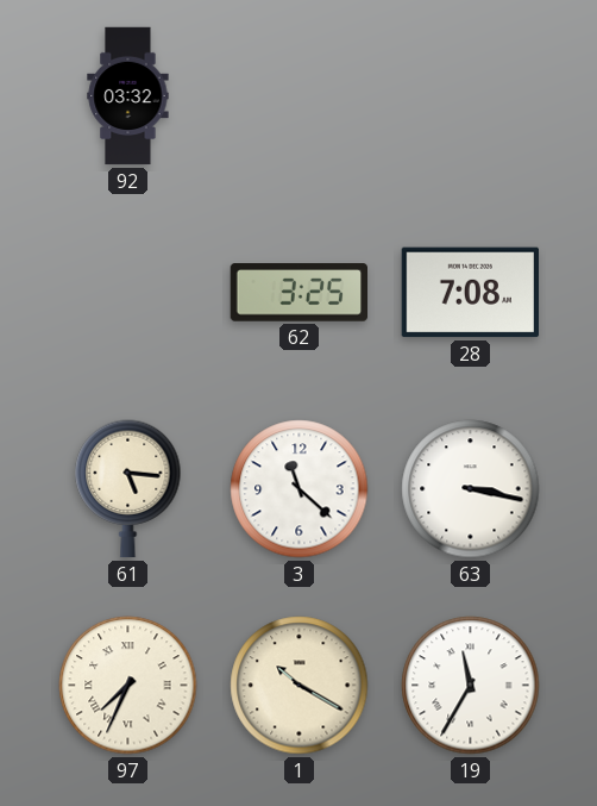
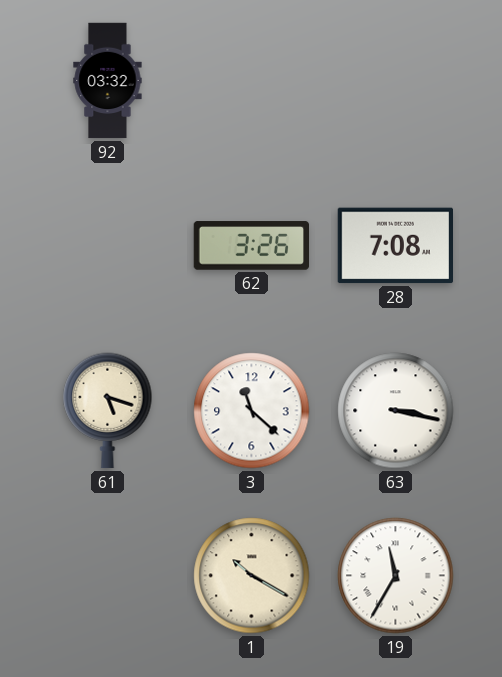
62: 3:25 -> 3:26
61: 5:16 -> 5:18
97: 7:34 -> none
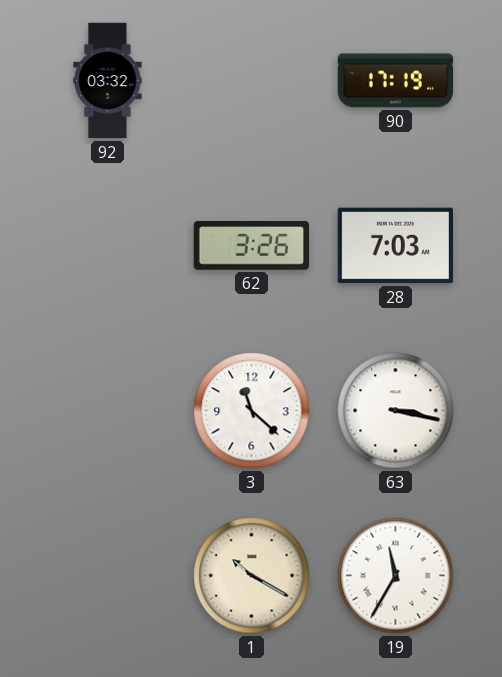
90: none -> 17:19
28: 7:08 -> 7:03
61: 5:18 -> none
